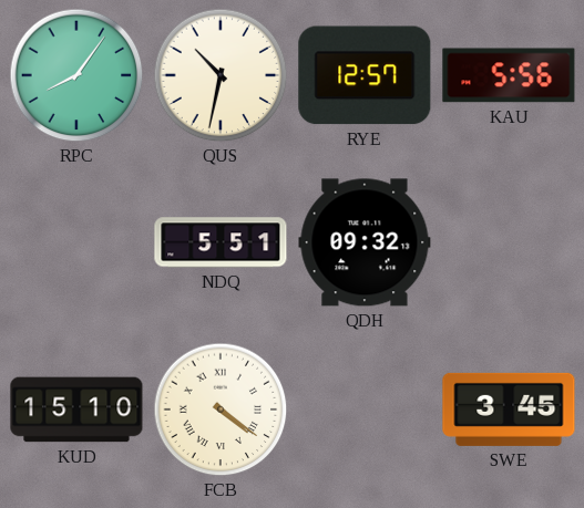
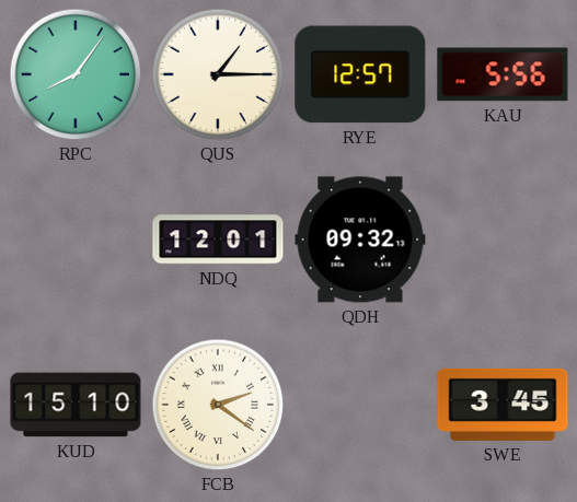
QUS: 10:32 -> 1:15
NDQ: 5:51 -> 12:01
FCB: 4:21 -> 2:21
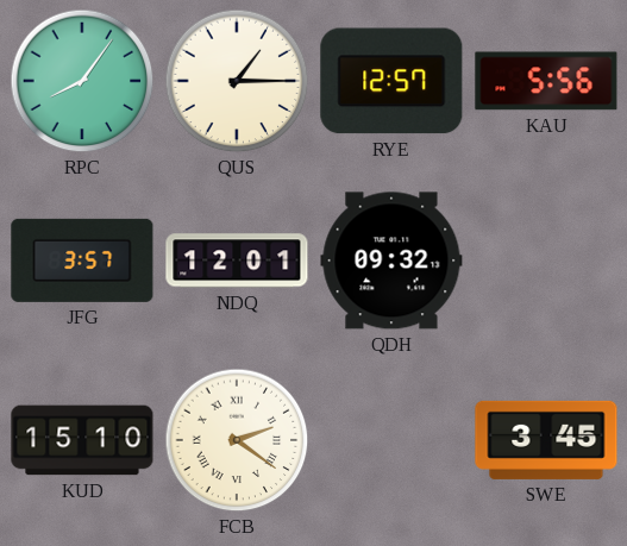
JFG: none -> 3:57
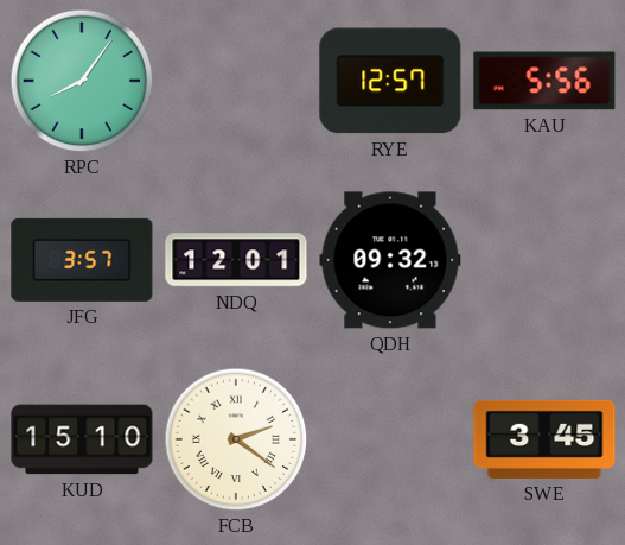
QUS: 1:15 -> none
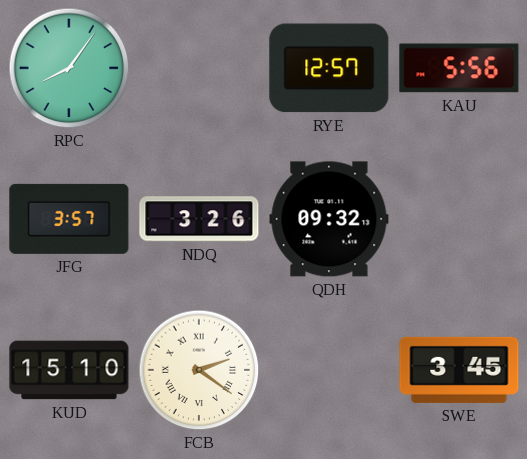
NDQ: 12:01 -> 3:26
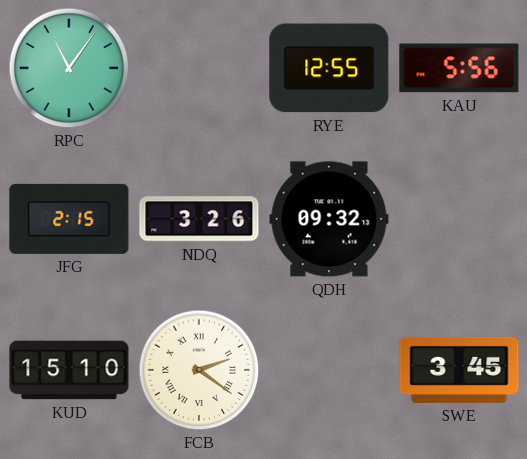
RPC: 8:06 -> 11:06
RYE: 12:57 -> 12:55
JFG: 3:57 -> 2:15
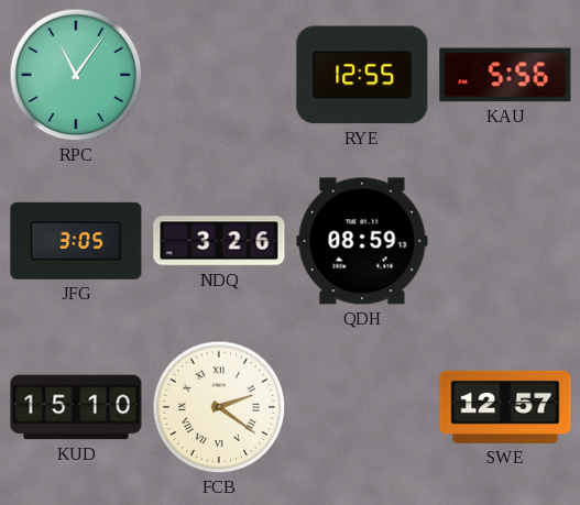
JFG: 2:15 -> 3:05
QDH: 09:32 -> 08:59
SWE: 3:45 -> 12:57
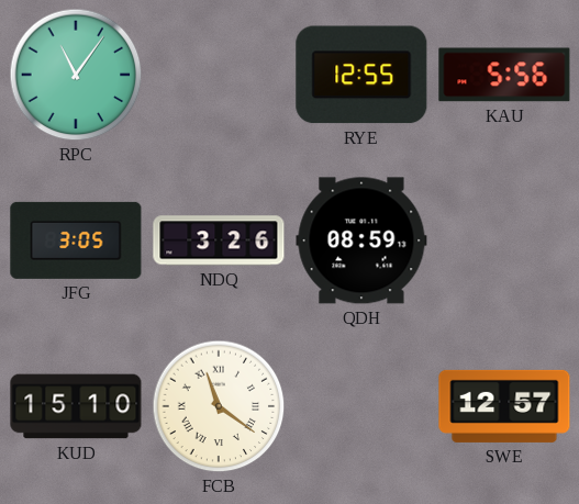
FCB: 2:21 -> 11:21
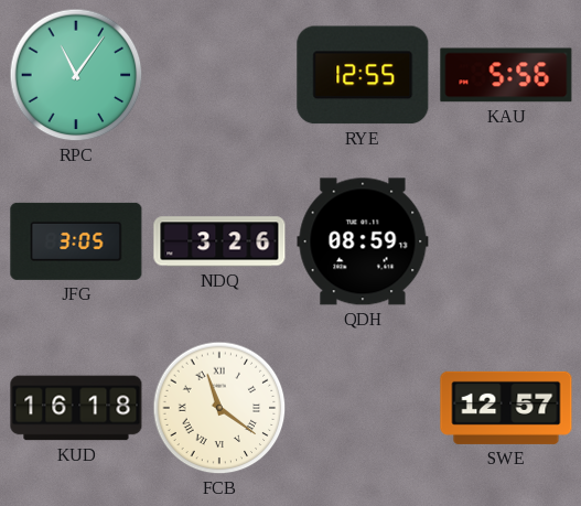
KUD: 15:10 -> 16:18
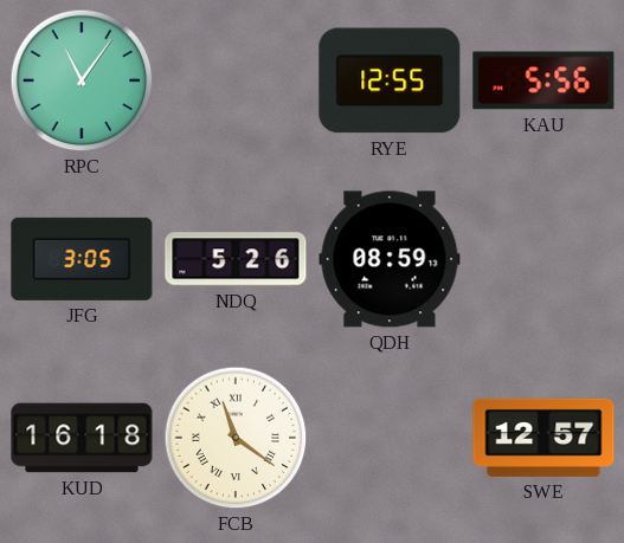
NDQ: 3:26 -> 5:26
